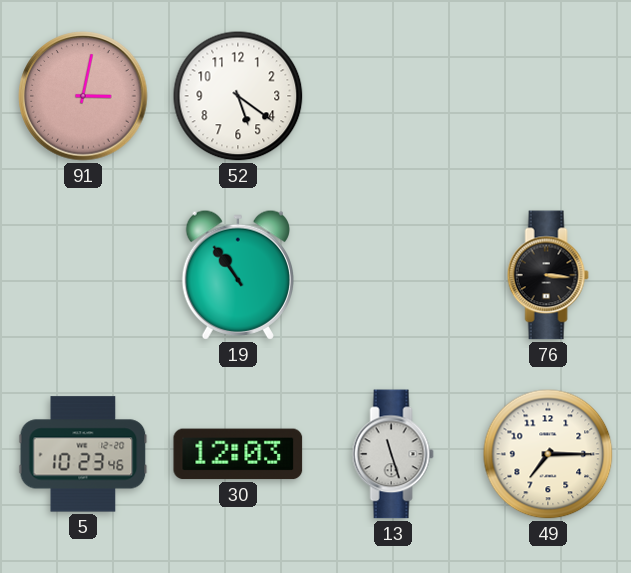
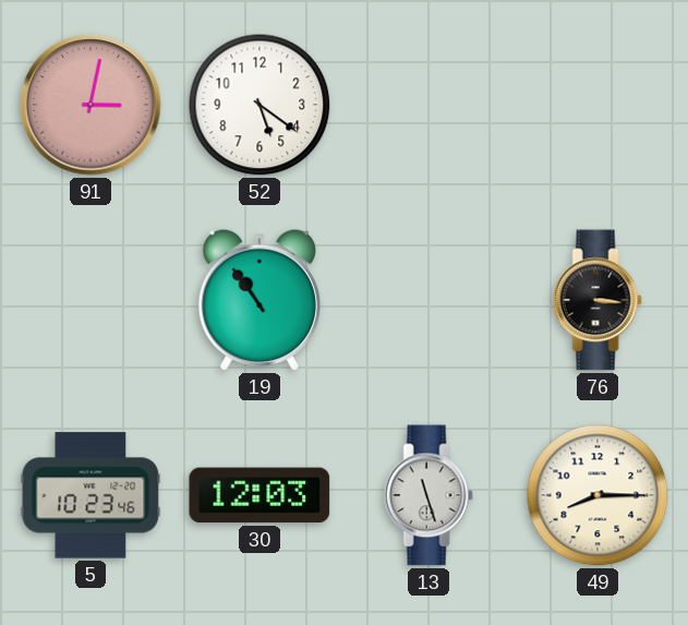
49: 7:15 -> 8:15
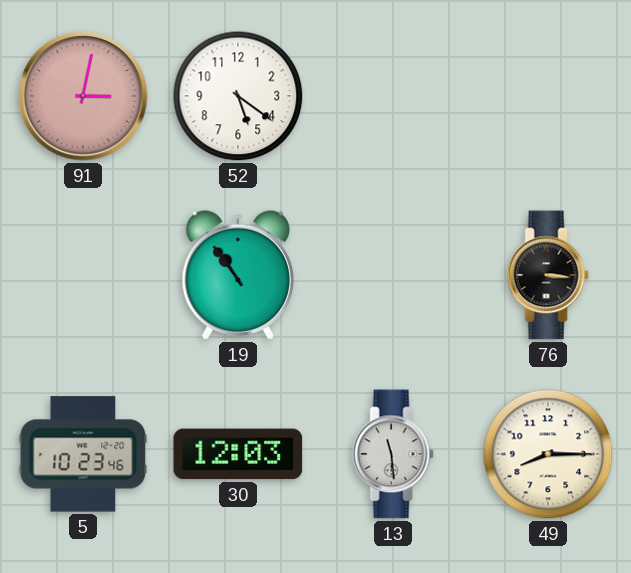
13: 11:27 -> 11:29
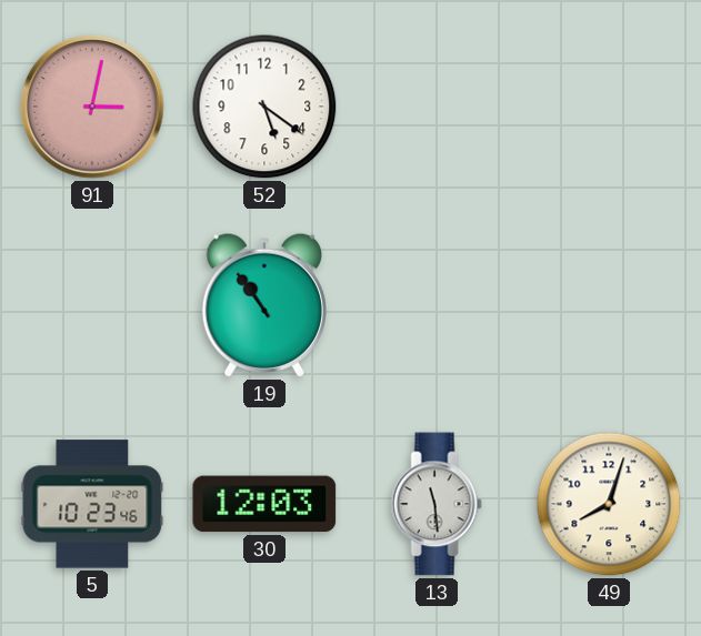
76: 3:16 -> none
49: 8:15 -> 8:03
